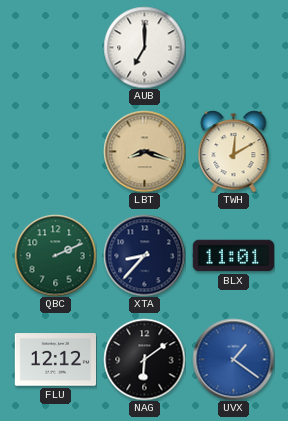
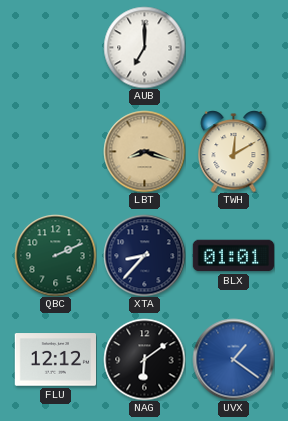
BLX: 11:01 -> 01:01
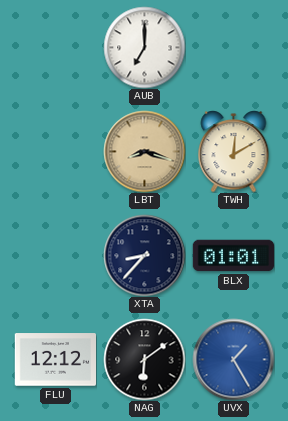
QBC: 2:11 -> none
UVX: 1:21 -> 1:25
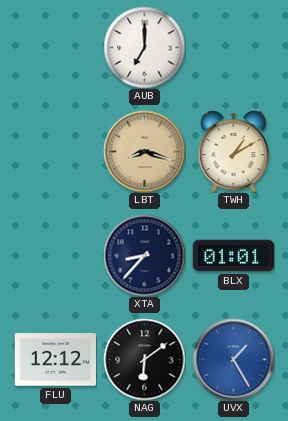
TWH: 12:10 -> 1:10
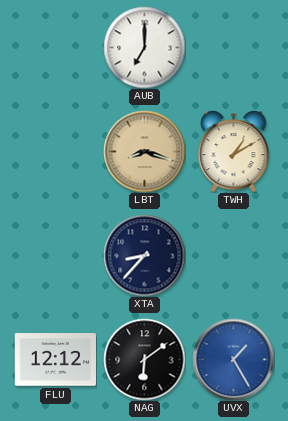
BLX: 01:01 -> none
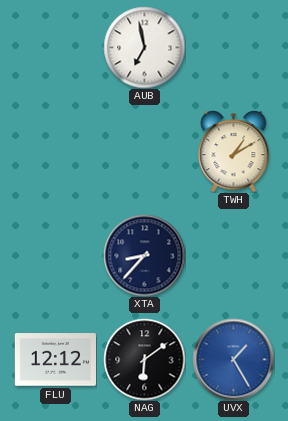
AUB: 7:00 -> 6:58
LBT: 8:18 -> none
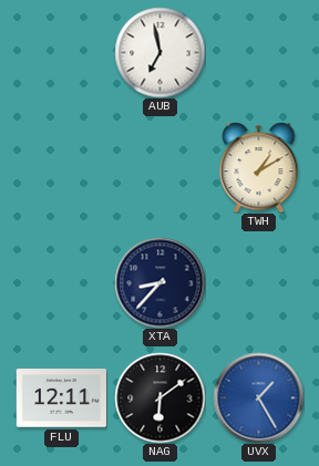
FLU: 12:12 -> 12:11
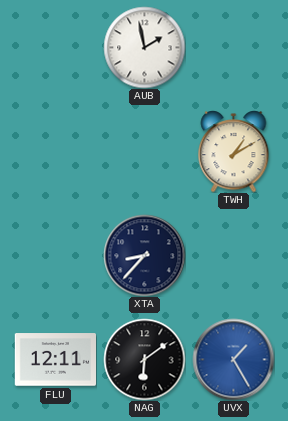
AUB: 6:58 -> 1:58
